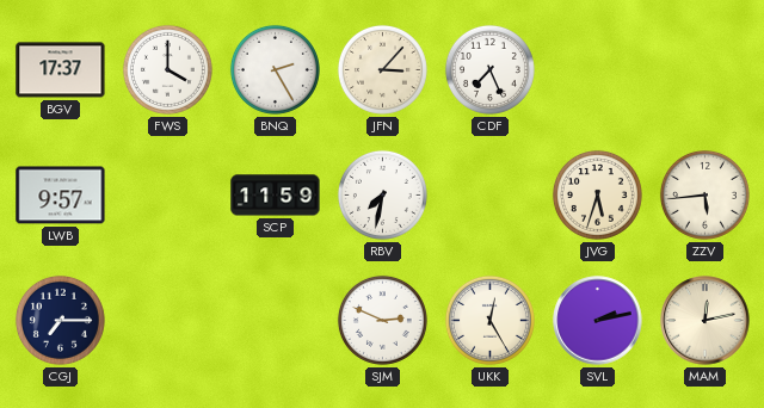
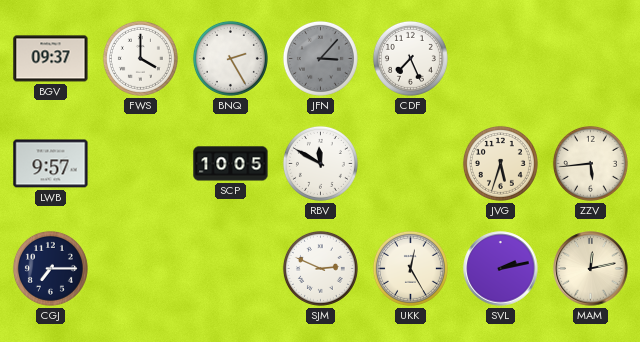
BGV: 17:37 -> 09:37
JFN dial: cream -> grey
SCP: 11:59 -> 10:05
RBV: 7:32 -> 11:50
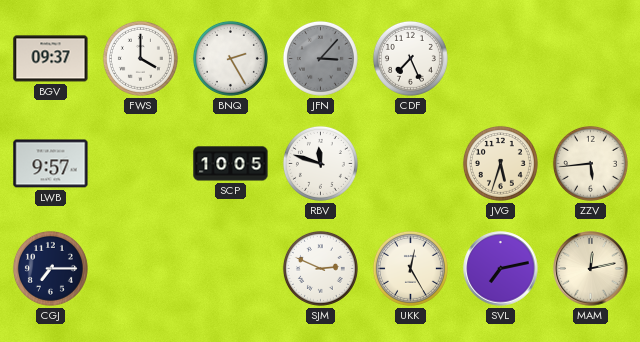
RBV: 11:50 -> 11:48
SVL: 2:13 -> 7:13
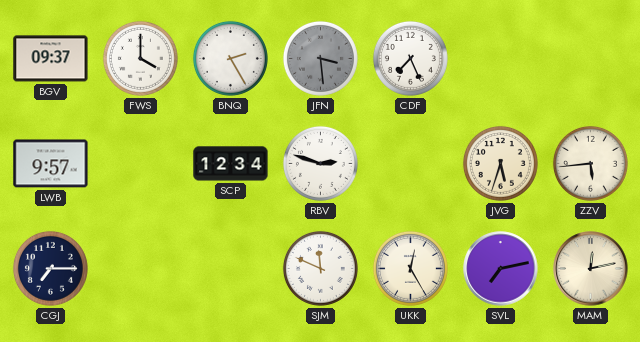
JFN: 3:07 -> 3:29
SCP: 10:05 -> 12:34
RBV: 11:48 -> 2:48
SJM: 2:49 -> 11:49
